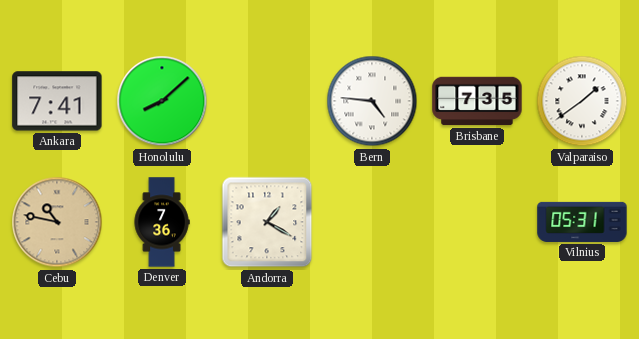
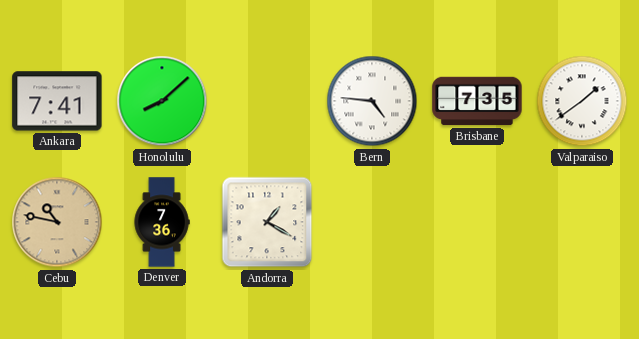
Vilnius: 05:31 -> none
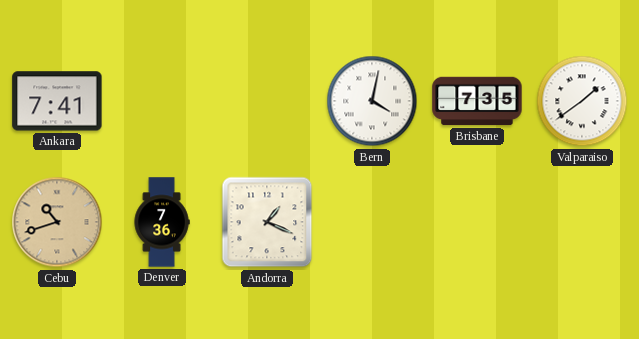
Honolulu: 8:08 -> none
Bern: 4:46 -> 4:02
Cebu: 10:47 -> 10:42
Andorra: 1:20 -> 1:19
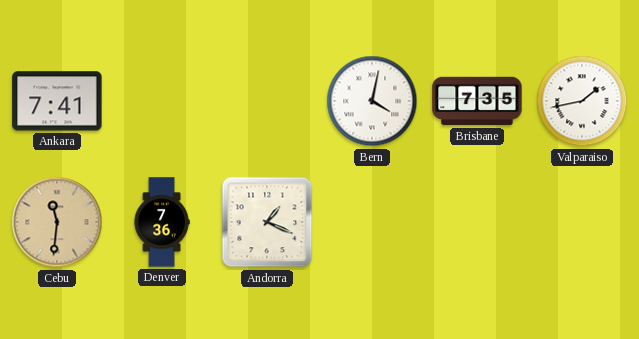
Valparaiso: 1:39 -> 1:43
Cebu: 10:42 -> 11:31
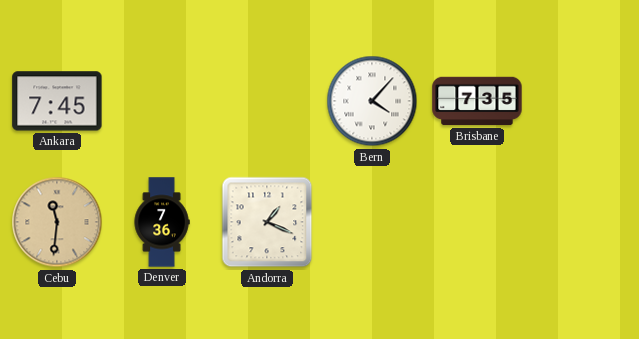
Ankara: 7:41 -> 7:45
Bern: 4:02 -> 4:07
Valparaiso: 1:43 -> none
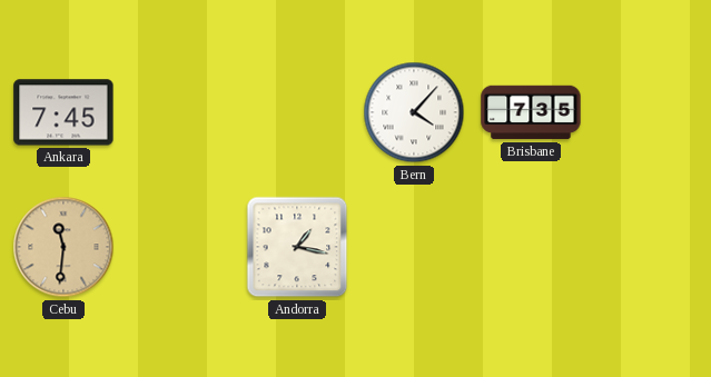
Denver: 7:36 -> none
Andorra: 1:19 -> 1:17
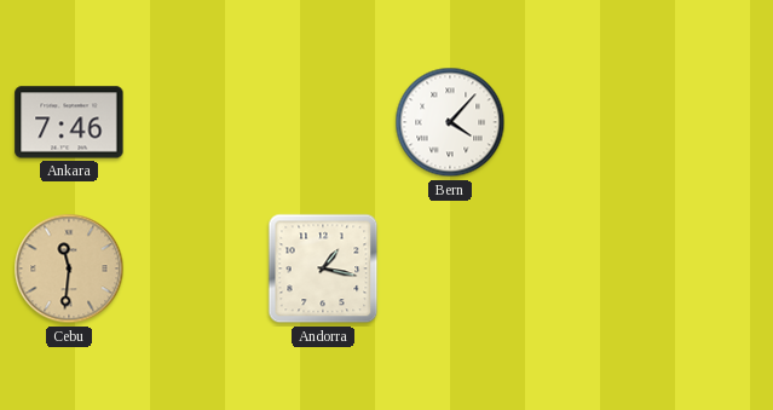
Ankara: 7:45 -> 7:46
Brisbane: 7:35 -> none
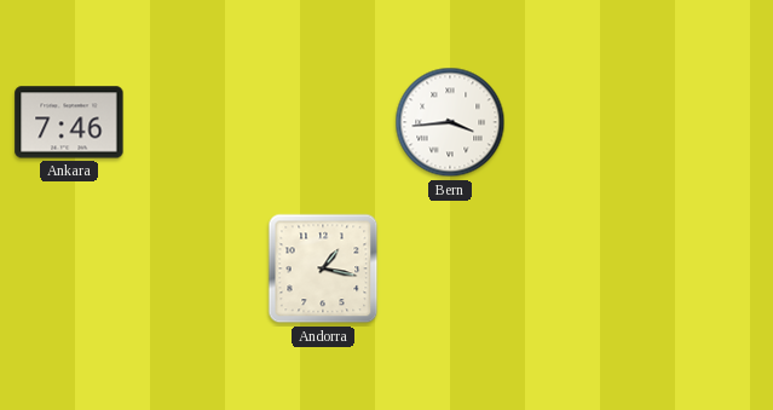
Bern: 4:07 -> 3:44
Cebu: 11:31 -> none
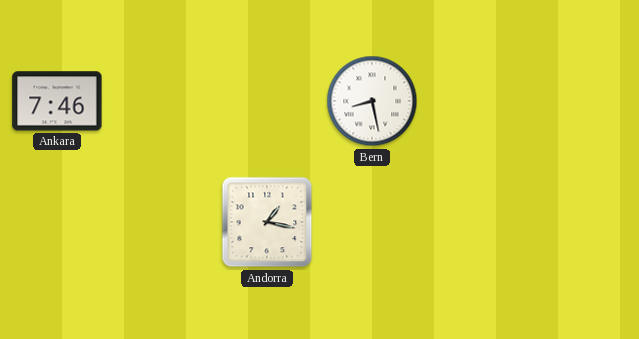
Bern: 3:44 -> 8:28
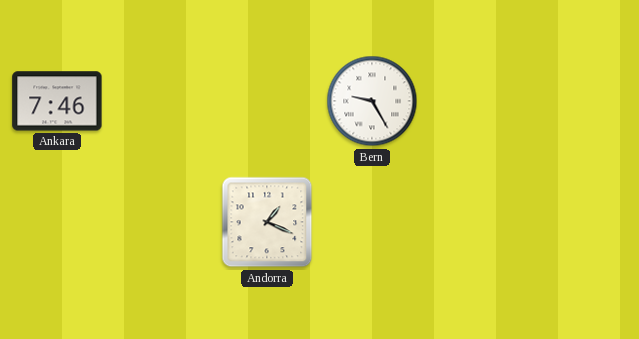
Bern: 8:28 -> 9:25
Andorra: 1:17 -> 1:19
